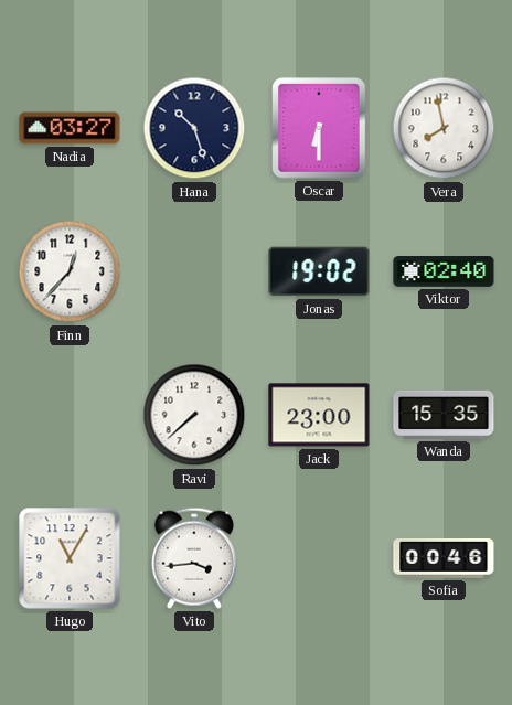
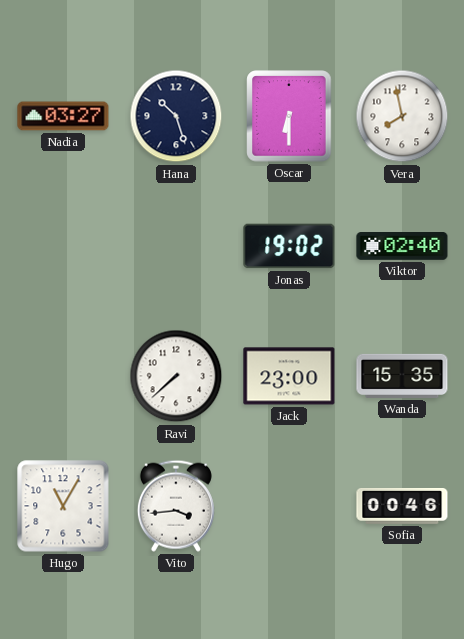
Finn: 12:37 -> none
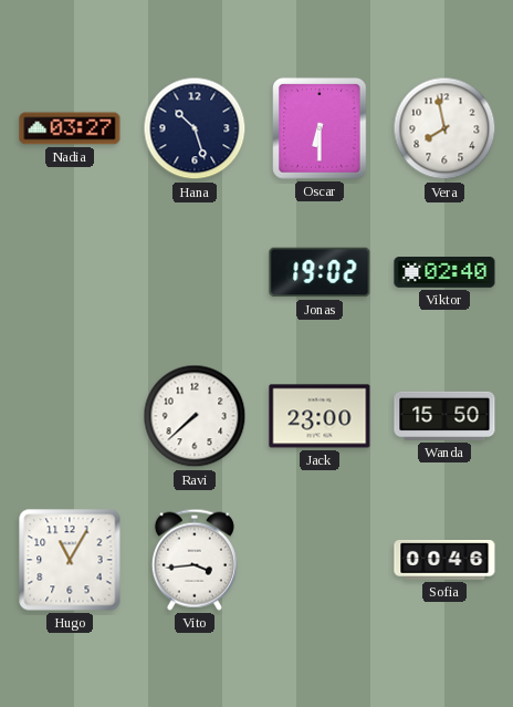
Wanda: 15:35 -> 15:50
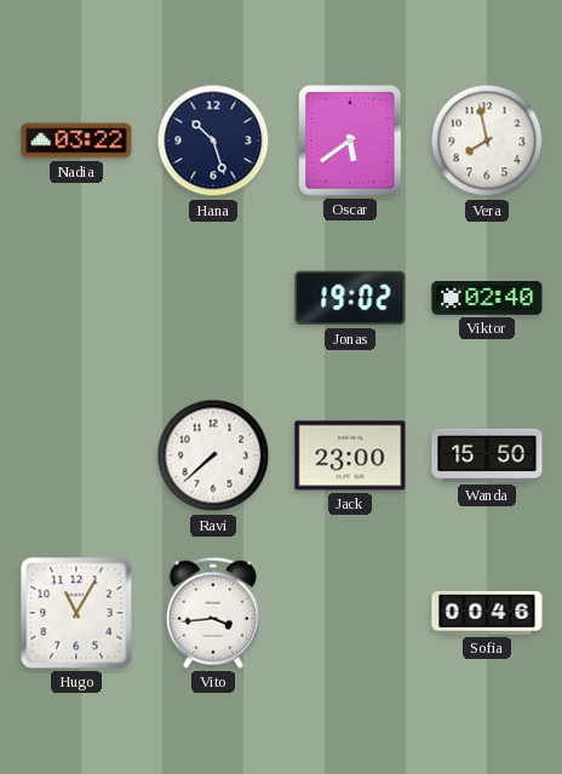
Nadia: 03:27 -> 03:22
Oscar: 6:30 -> 5:39
